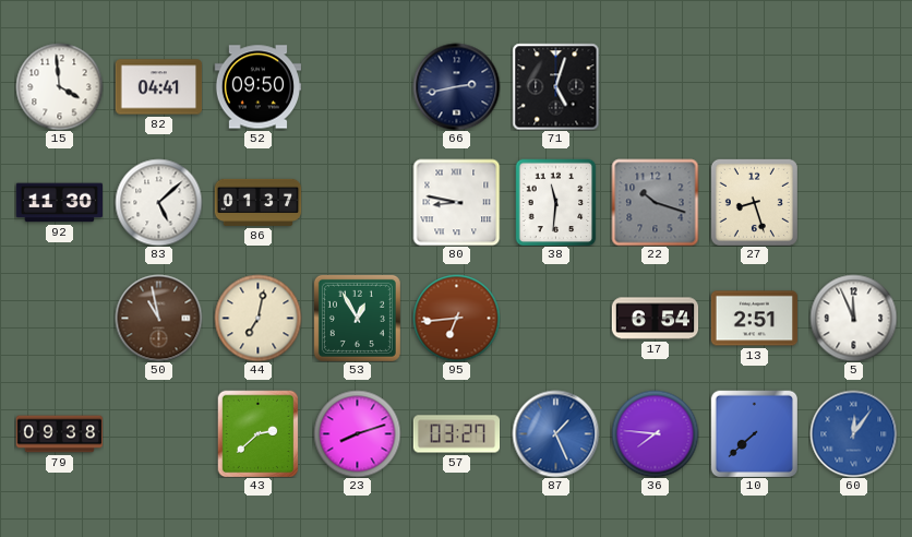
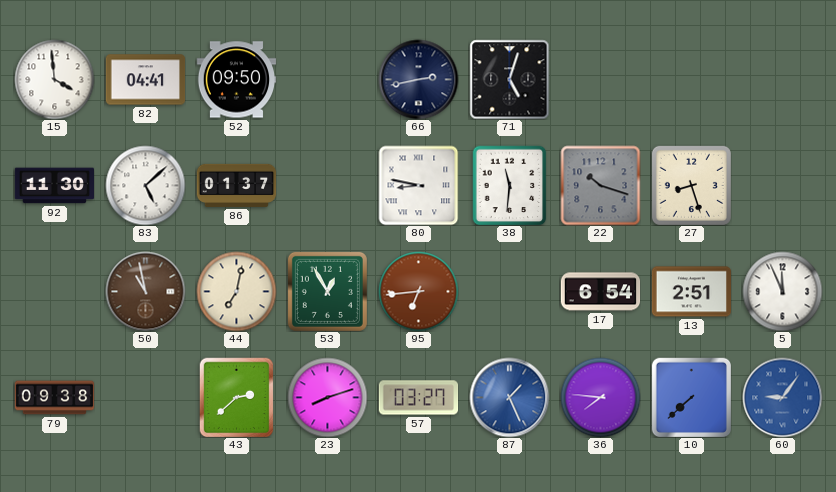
60: 12:06 -> 9:06
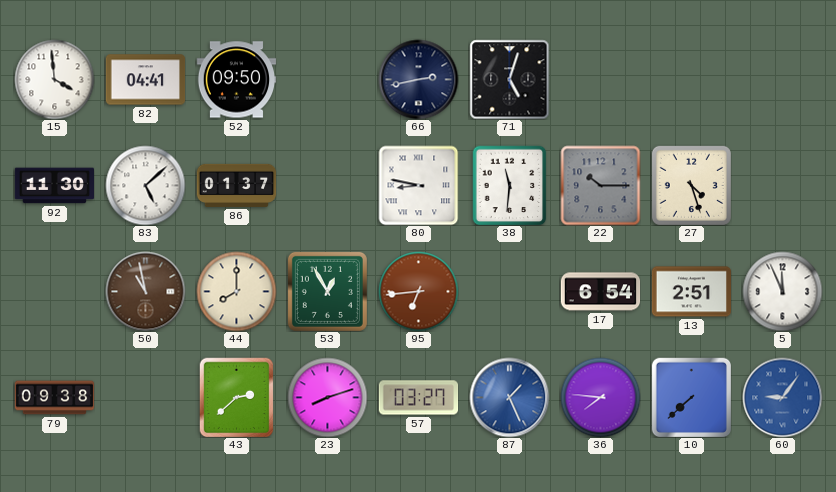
22: 10:18 -> 10:15
27: 8:27 -> 4:27
44: 7:02 -> 8:00
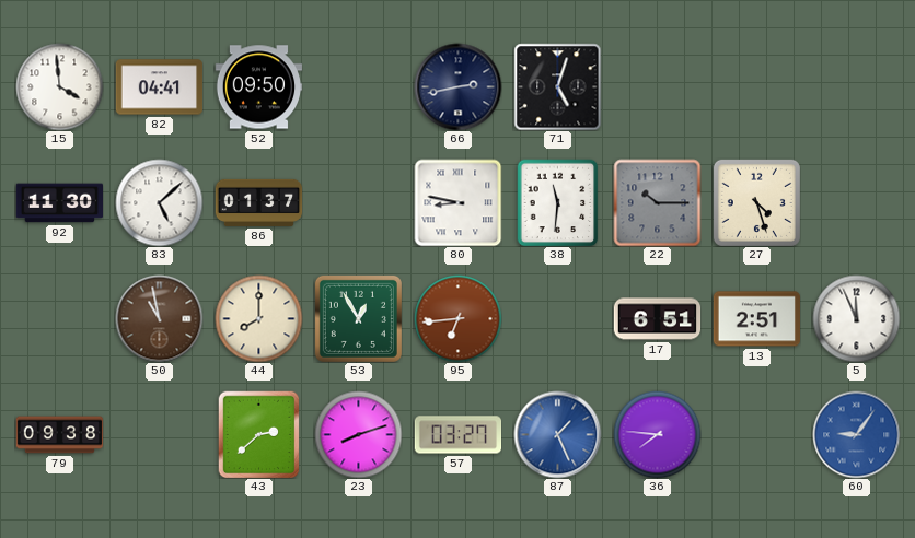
17: 6:54 -> 6:51
10: 7:38 -> none
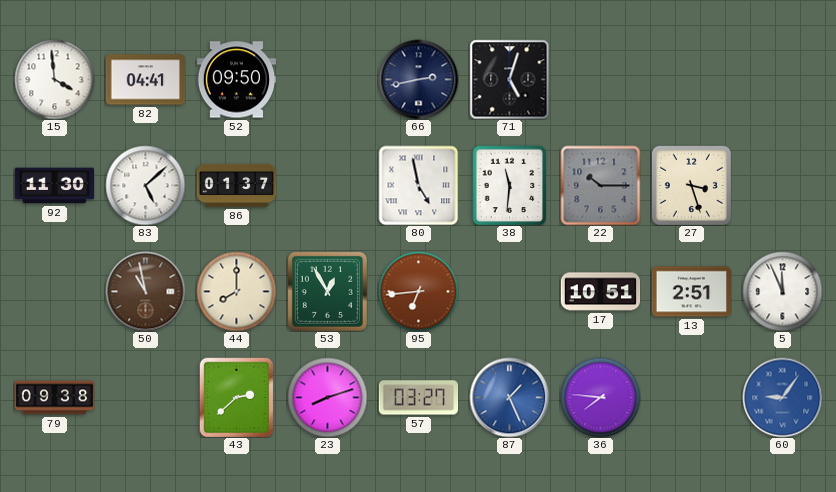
80: 8:47 -> 4:58
27: 4:27 -> 3:27
17: 6:51 -> 10:51
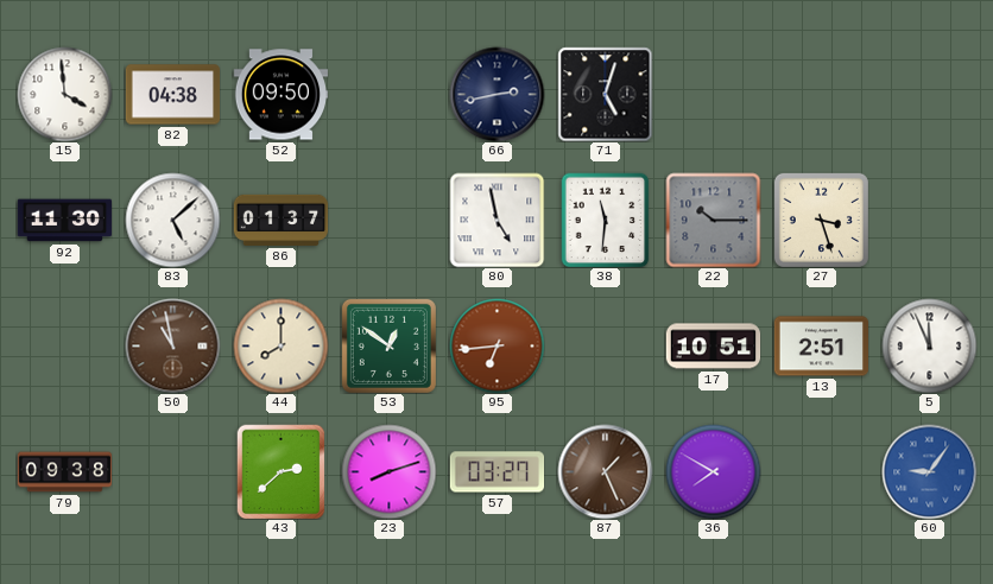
82: 04:41 -> 04:38
53: 12:55 -> 12:51
87 dial: blue -> brown
36: 7:46 -> 7:50
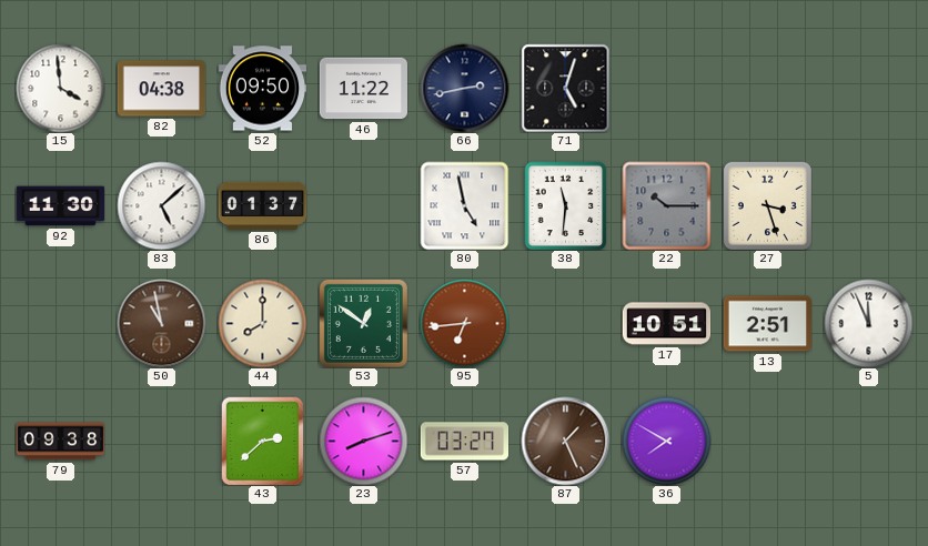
46: none -> 11:22
60: 9:06 -> none
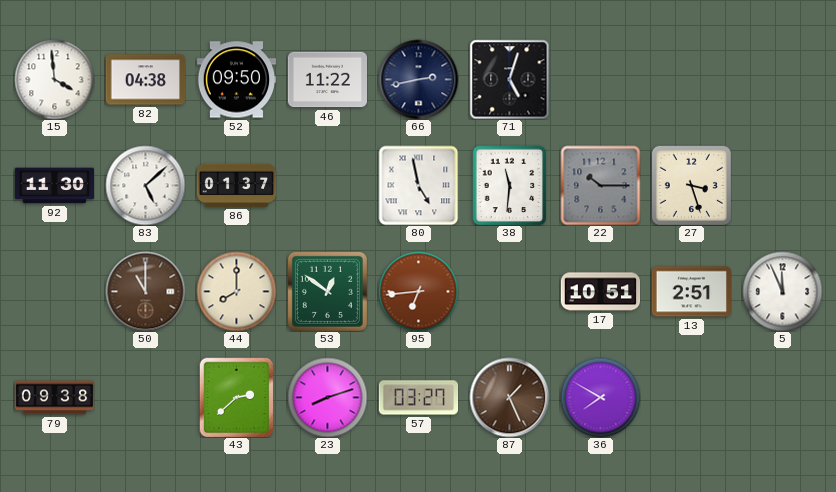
50: 10:58 -> 11:00
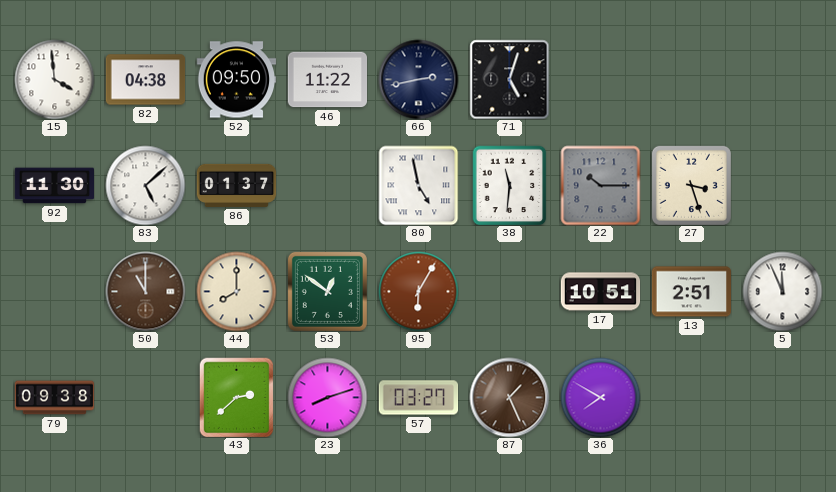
95: 6:44 -> 6:05
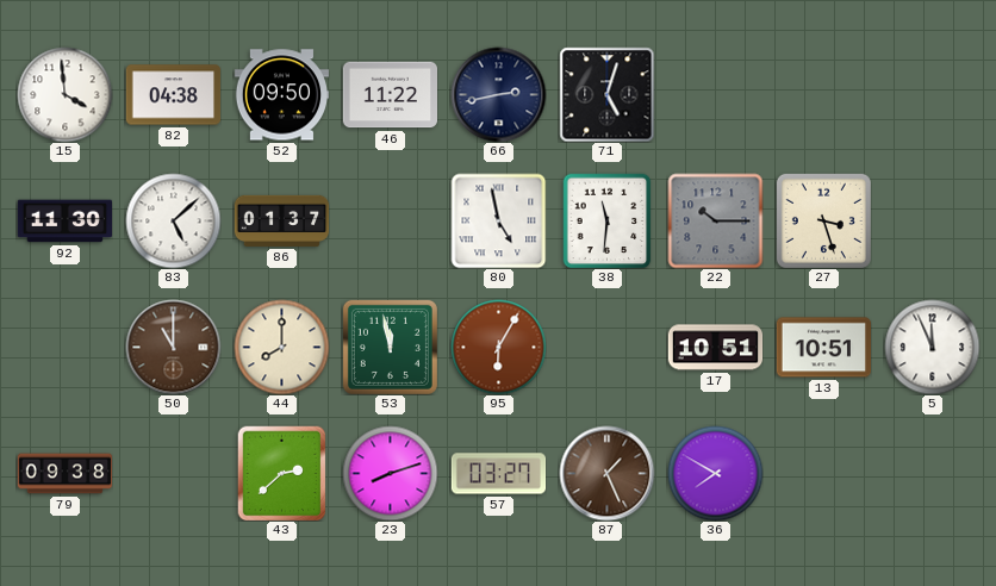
53: 12:51 -> 11:58
13: 2:51 -> 10:51
